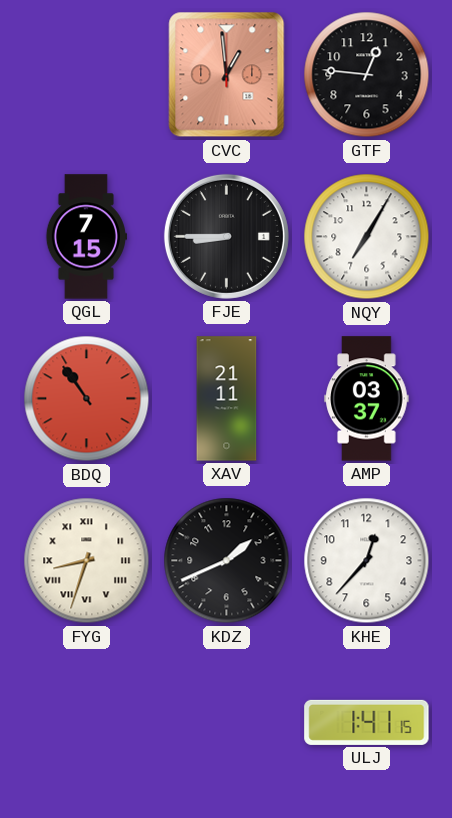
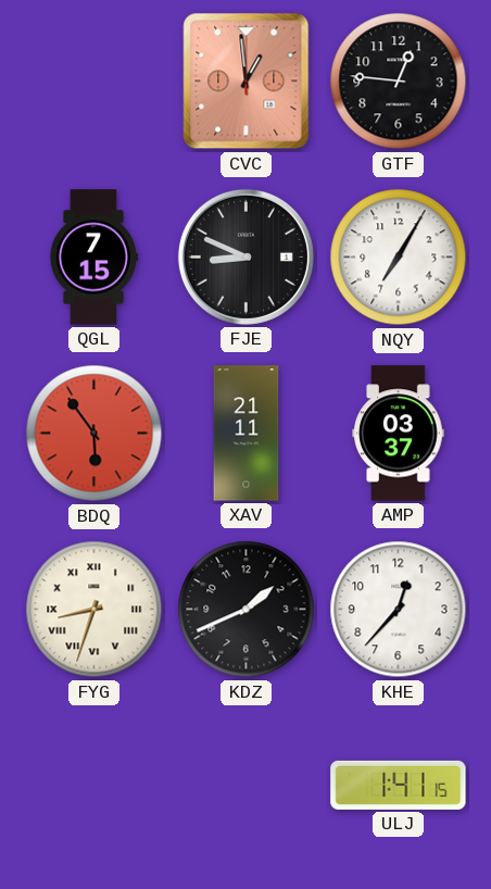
FJE: 8:45 -> 8:49
BDQ: 10:54 -> 5:54
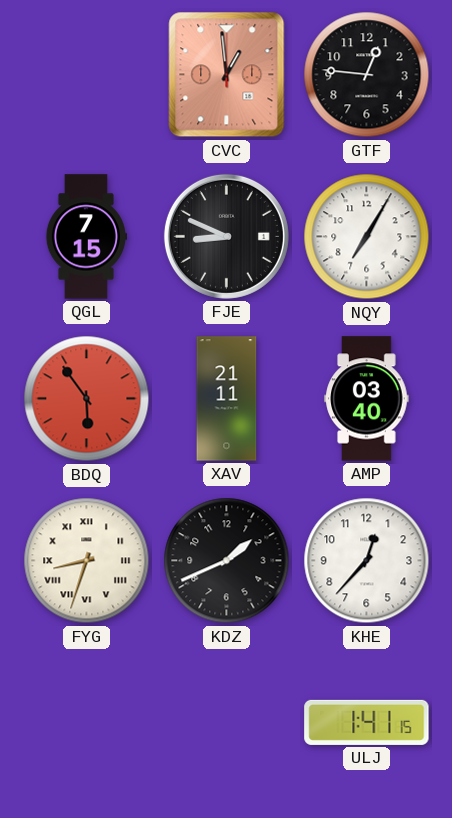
AMP: 03:37 -> 03:40
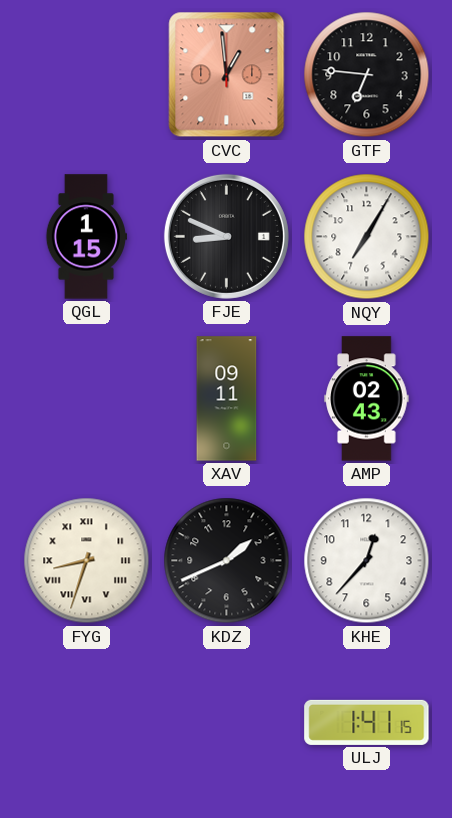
GTF: 12:46 -> 6:46
QGL: 7:15 -> 1:15
BDQ: 5:54 -> none
XAV: 21:11 -> 09:11
AMP: 03:40 -> 02:43
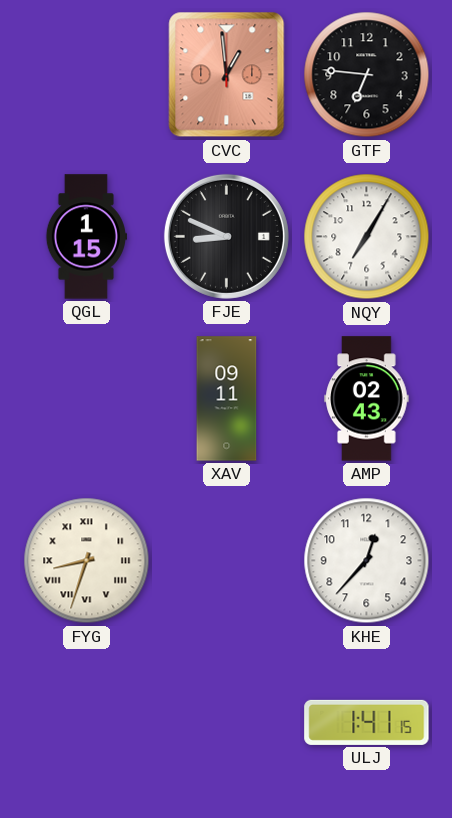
KDZ: 1:41 -> none
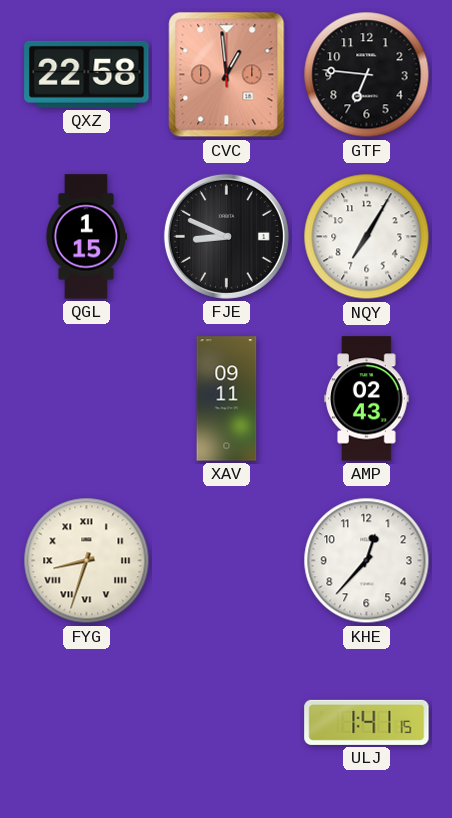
QXZ: none -> 22:58
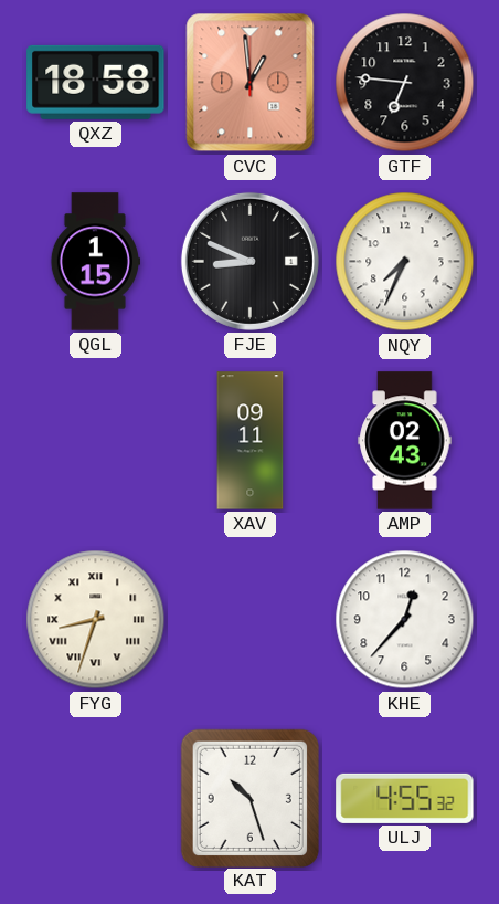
QXZ: 22:58 -> 18:58
NQY: 7:05 -> 7:34
KAT: none -> 10:27
ULJ: 1:41 -> 4:55
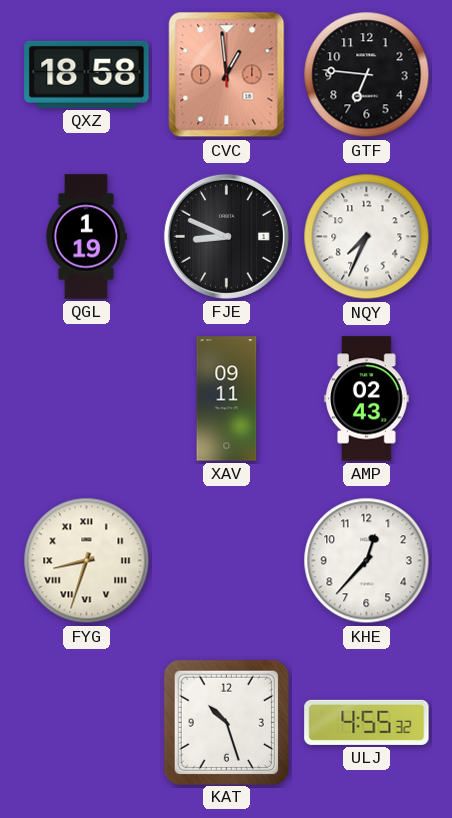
QGL: 1:15 -> 1:19
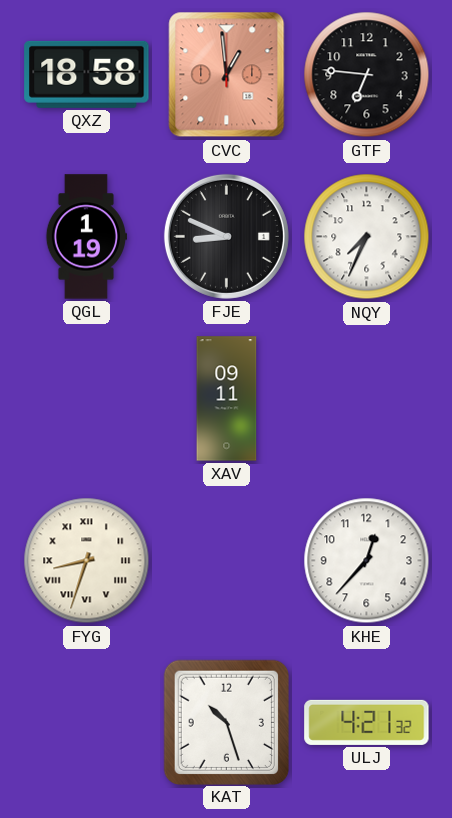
AMP: 02:43 -> none
ULJ: 4:55 -> 4:21
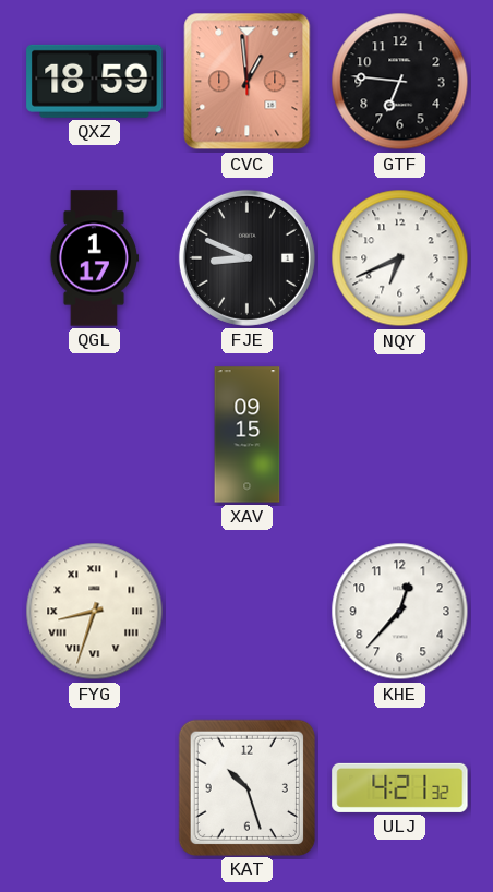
QXZ: 18:58 -> 18:59
QGL: 1:19 -> 1:17
NQY: 7:34 -> 6:41
XAV: 09:11 -> 09:15
